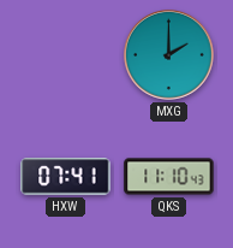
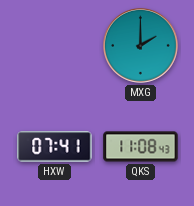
QKS: 11:10 -> 11:08
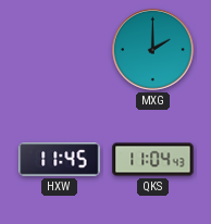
HXW: 07:41 -> 11:45
QKS: 11:08 -> 11:04
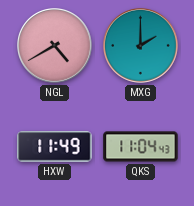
NGL: none -> 4:40
HXW: 11:45 -> 11:49
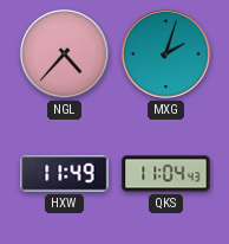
NGL: 4:40 -> 4:37
MXG: 2:00 -> 2:03
